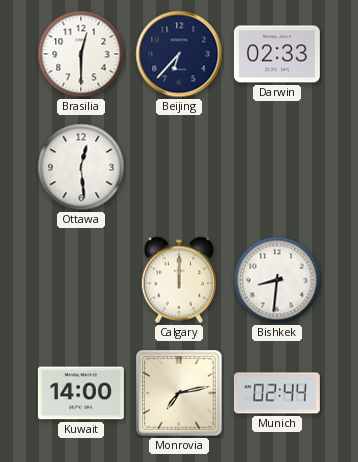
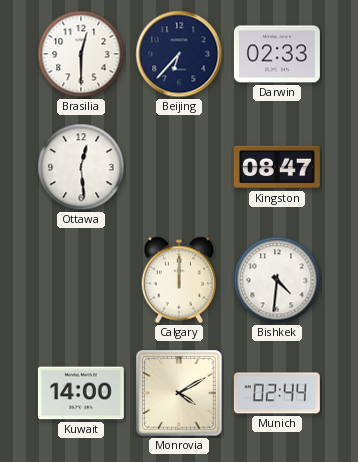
Kingston: none -> 08:47
Bishkek: 8:31 -> 4:31
Monrovia: 7:13 -> 4:10
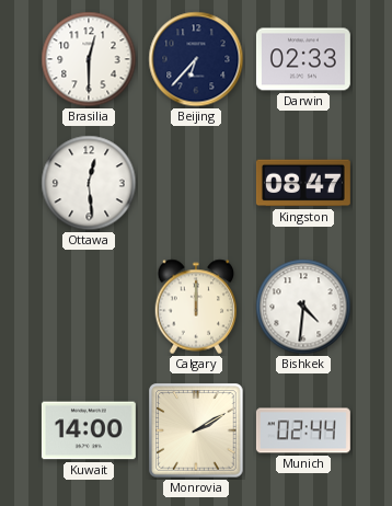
Monrovia: 4:10 -> 2:10
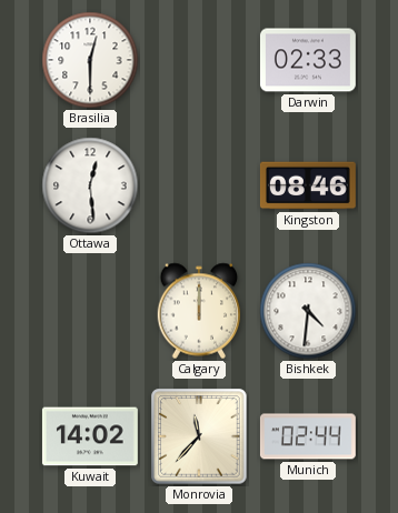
Beijing: 6:37 -> none
Kingston: 08:47 -> 08:46
Kuwait: 14:00 -> 14:02
Monrovia: 2:10 -> 11:37
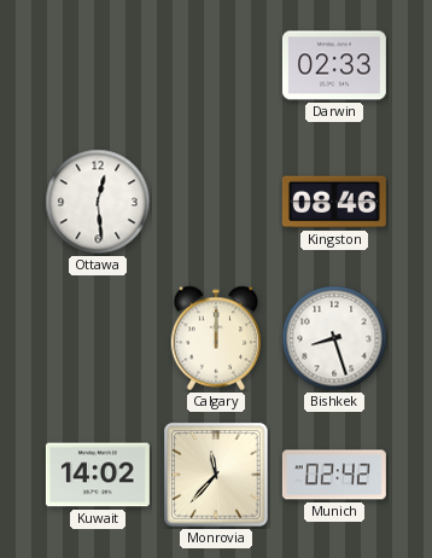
Brasilia: 12:30 -> none
Bishkek: 4:31 -> 8:27
Munich: 02:44 -> 02:42
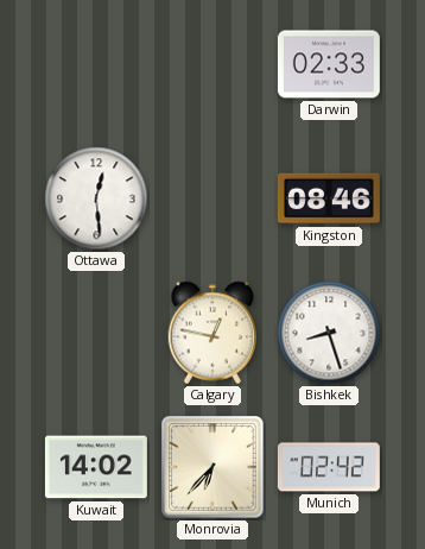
Calgary: 12:00 -> 12:47
Monrovia: 11:37 -> 6:37
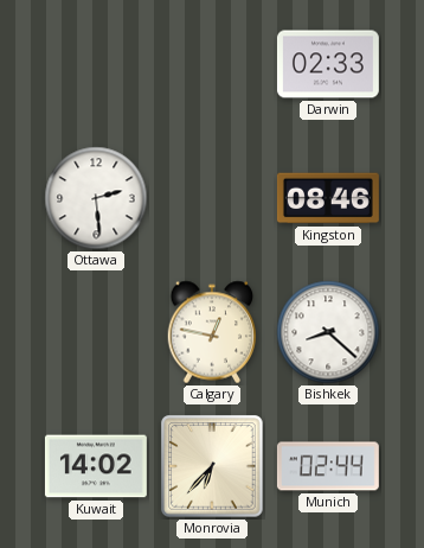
Ottawa: 12:29 -> 2:29
Bishkek: 8:27 -> 8:22
Munich: 02:42 -> 02:44
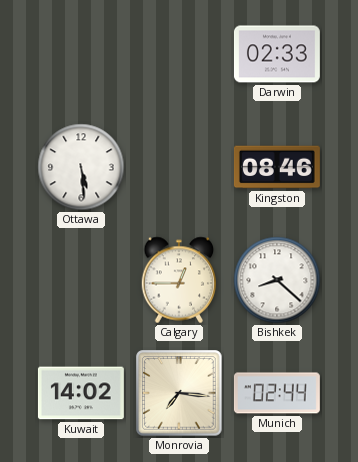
Ottawa: 2:29 -> 5:29
Calgary: 12:47 -> 12:45
Monrovia: 6:37 -> 7:16
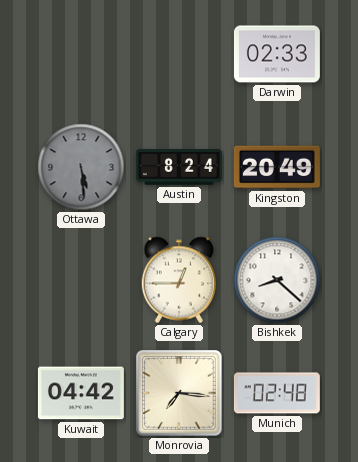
Ottawa dial: white -> grey
Austin: none -> 8:24
Kingston: 08:46 -> 20:49
Kuwait: 14:02 -> 04:42
Munich: 02:44 -> 02:48
